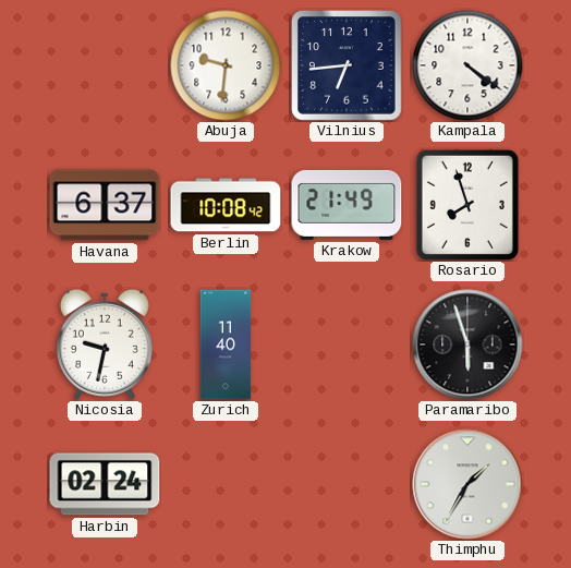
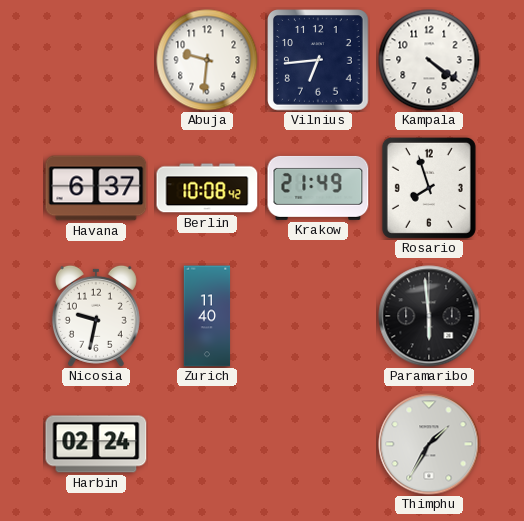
Paramaribo: 5:57 -> 5:59
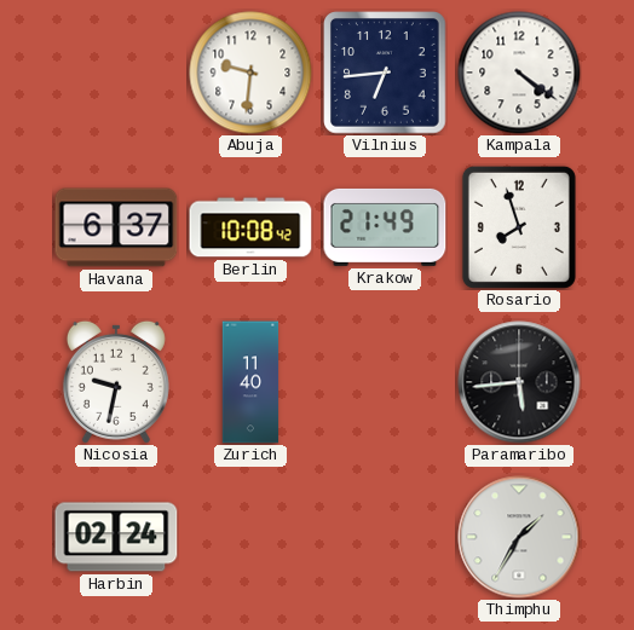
Paramaribo: 5:59 -> 5:44
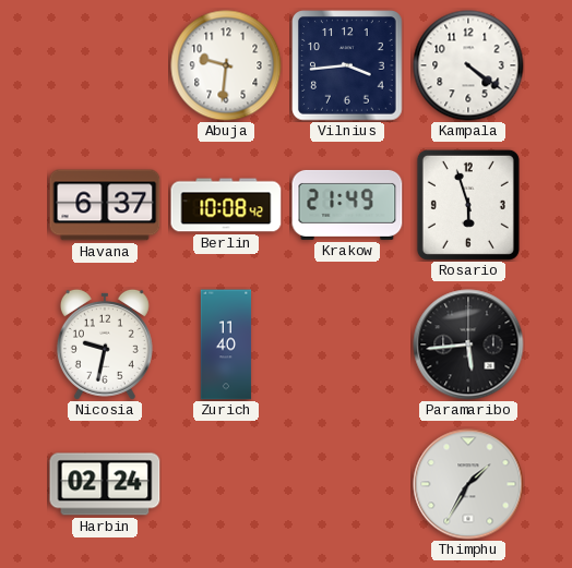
Vilnius: 6:44 -> 3:44
Rosario: 7:57 -> 5:57
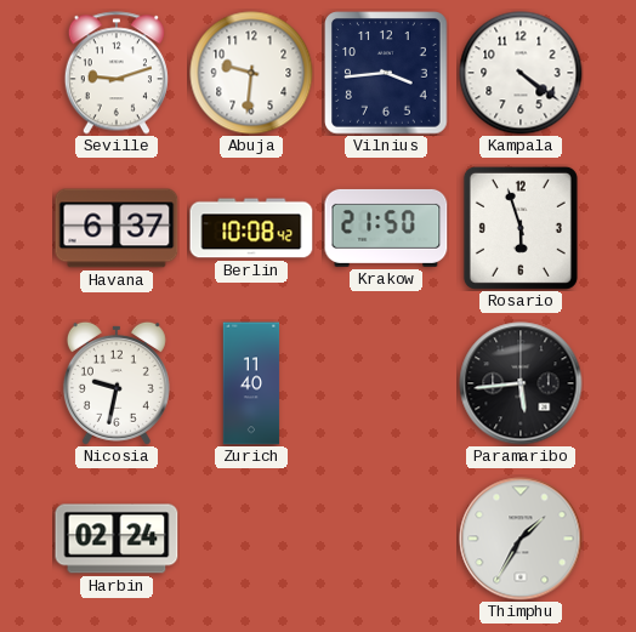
Seville: none -> 9:12
Krakow: 21:49 -> 21:50
